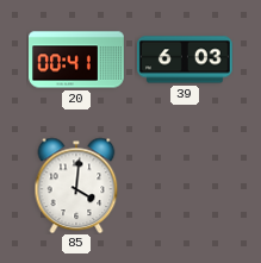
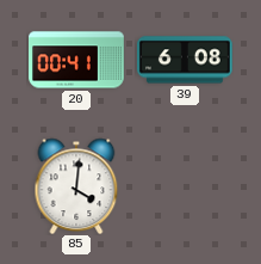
39: 6:03 -> 6:08
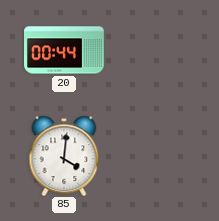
20: 00:41 -> 00:44
39: 6:08 -> none
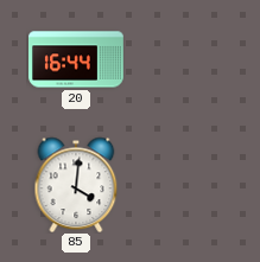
20: 00:44 -> 16:44
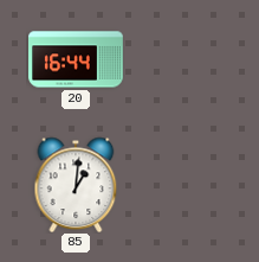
85: 4:01 -> 1:01
